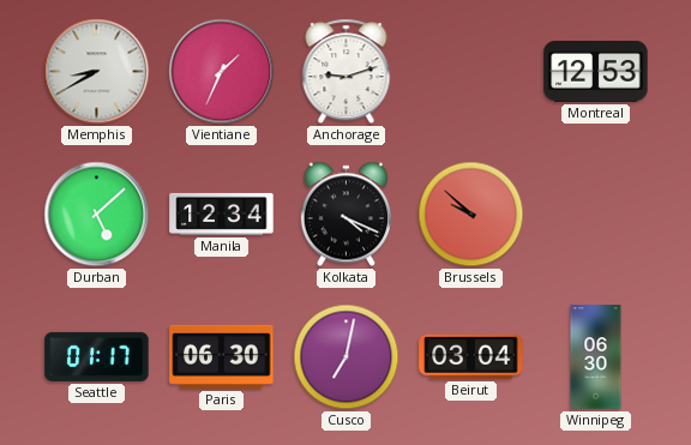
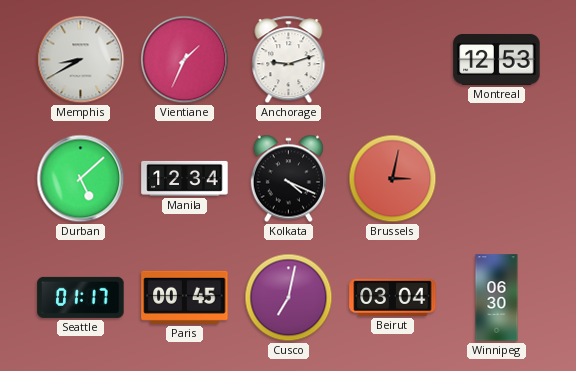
Brussels: 9:52 -> 3:02
Paris: 06:30 -> 00:45
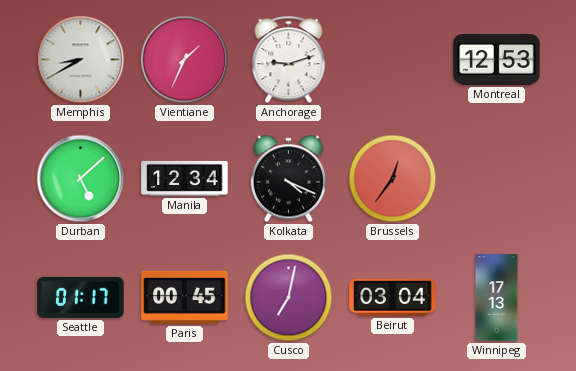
Brussels: 3:02 -> 12:36
Winnipeg: 06:30 -> 17:13
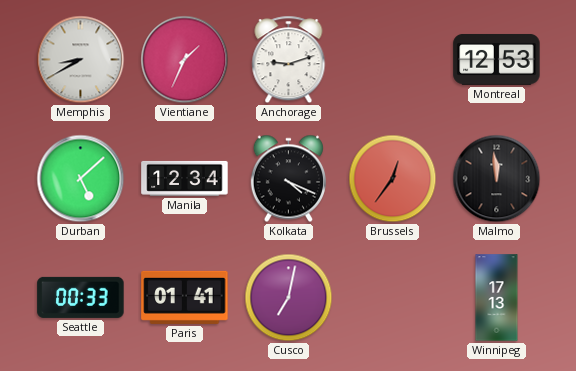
Malmo: none -> 11:59
Seattle: 01:17 -> 00:33
Paris: 00:45 -> 01:41
Beirut: 03:04 -> none
